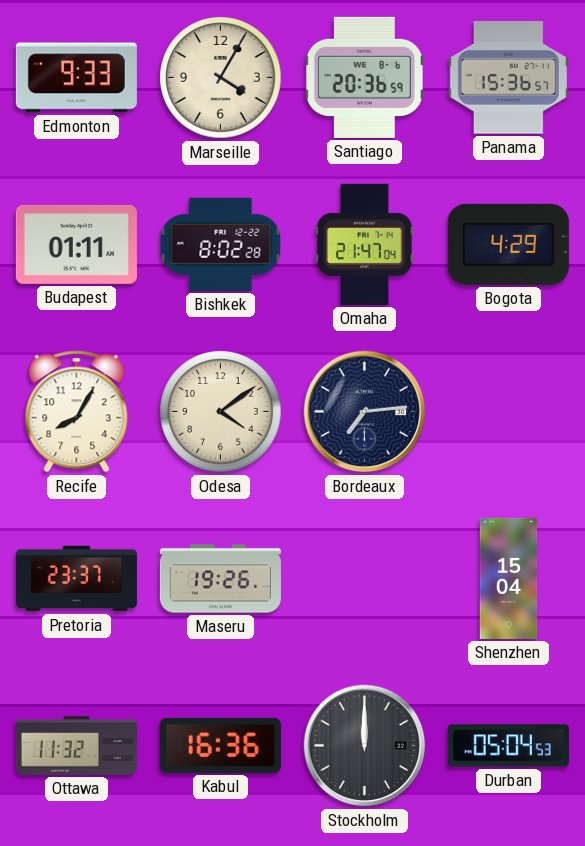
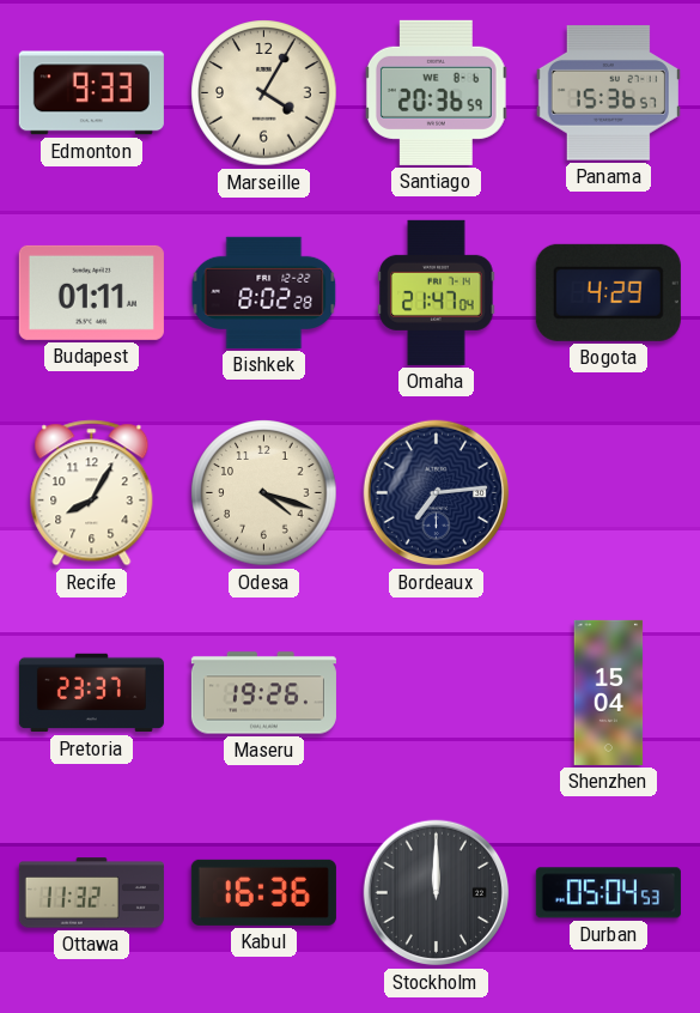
Odesa: 4:09 -> 4:18
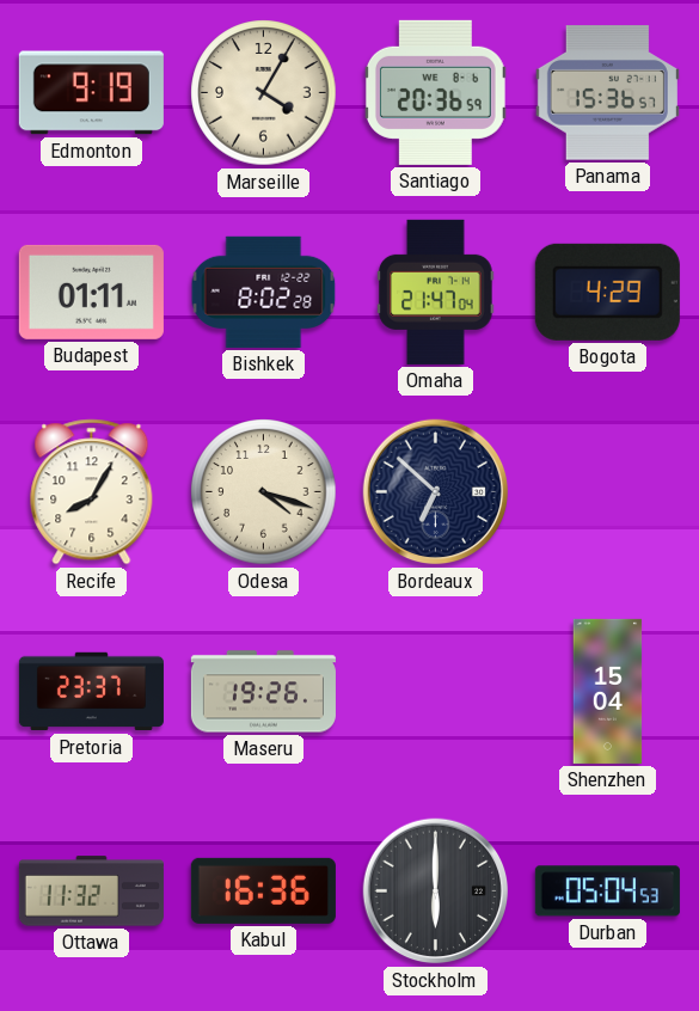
Edmonton: 9:33 -> 9:19
Bordeaux: 7:14 -> 6:52
Stockholm: 12:00 -> 6:00
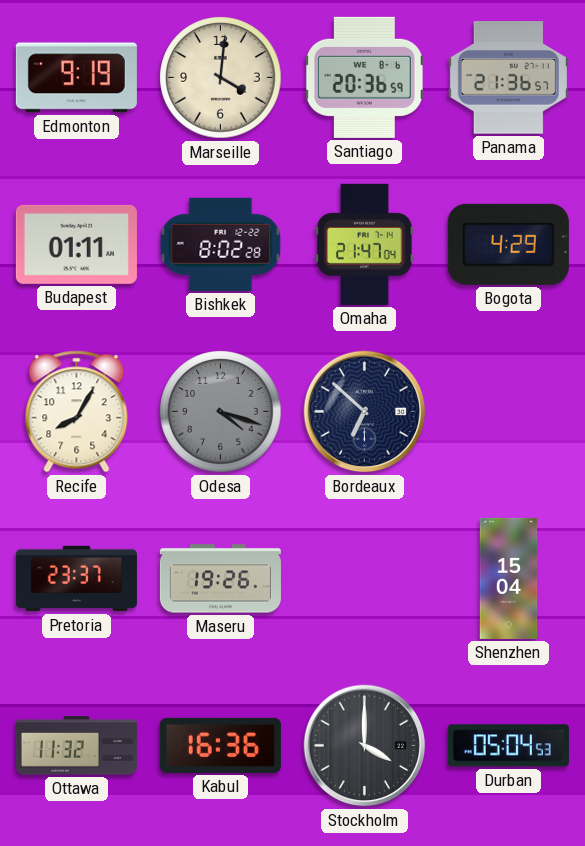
Marseille: 4:05 -> 4:01
Panama: 15:36 -> 21:36
Odesa dial: cream -> grey
Stockholm: 6:00 -> 4:00
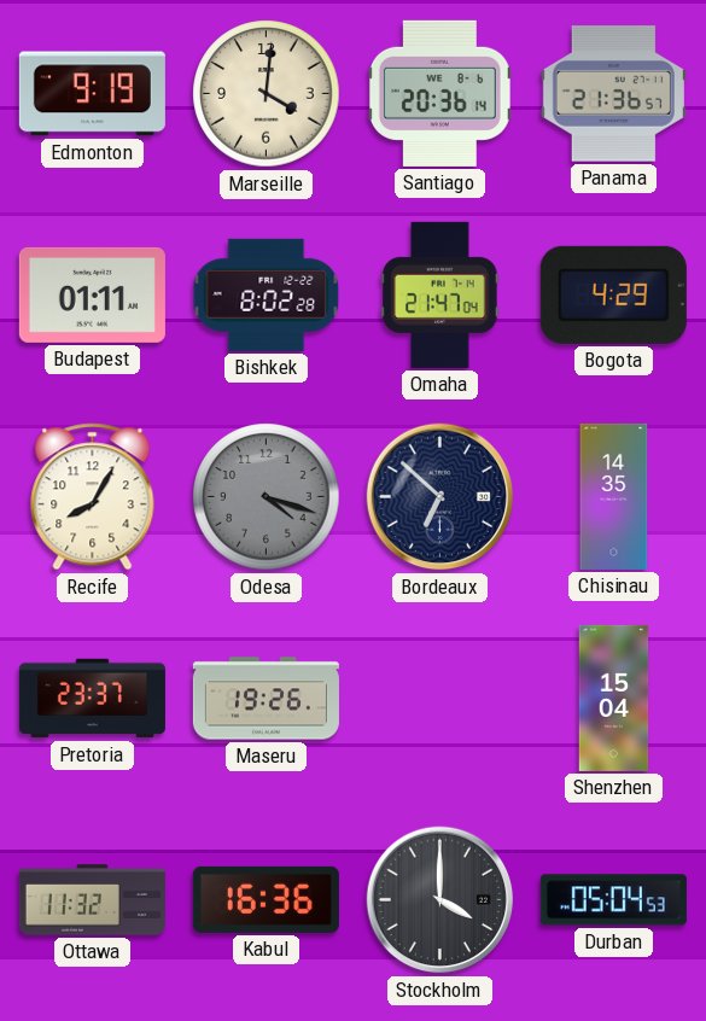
Santiago: 20:36:59 -> 20:36:14
Chisinau: none -> 14:35
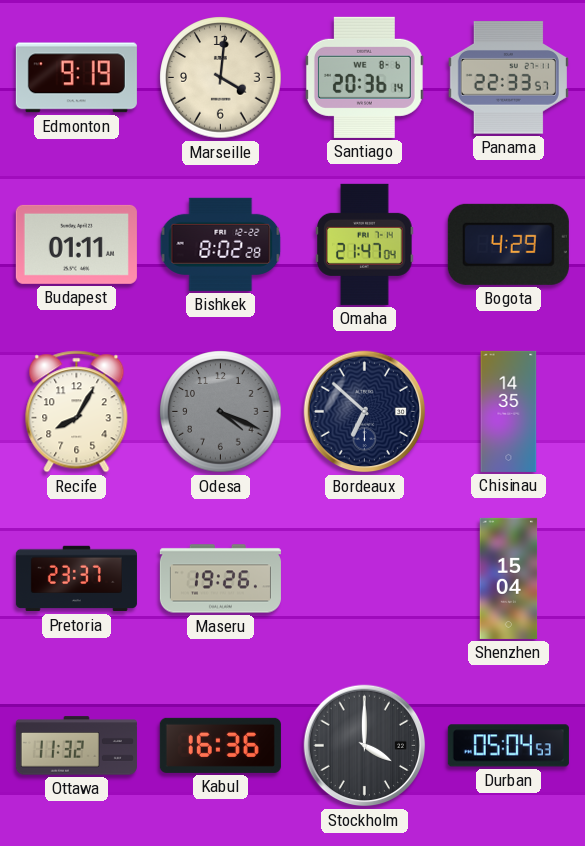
Panama: 21:36 -> 22:33
Odesa: 4:18 -> 4:19
